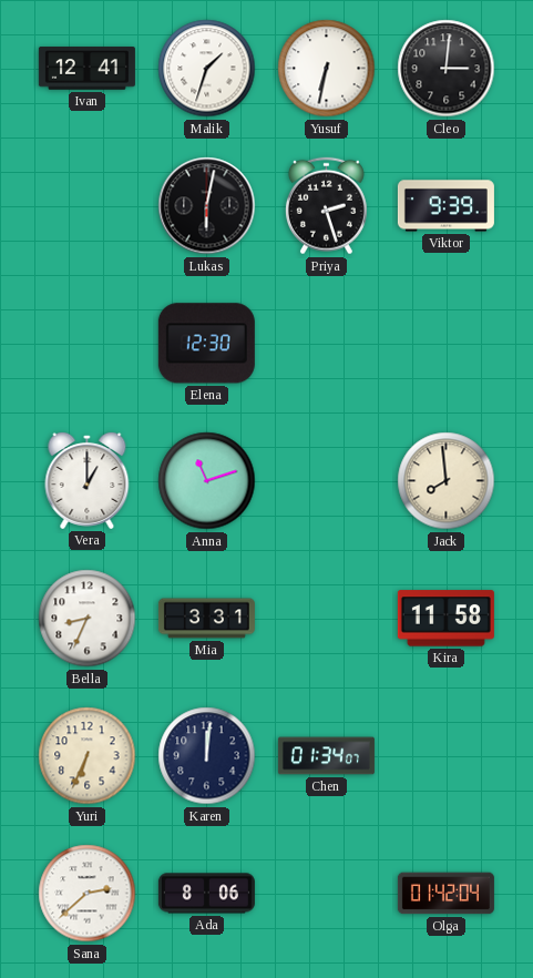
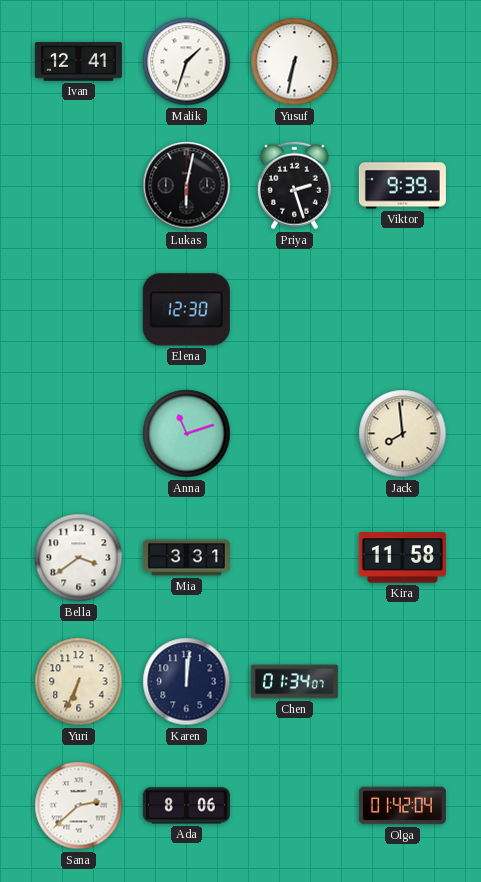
Cleo: 3:01 -> none
Vera: 1:00 -> none
Bella: 8:34 -> 3:39
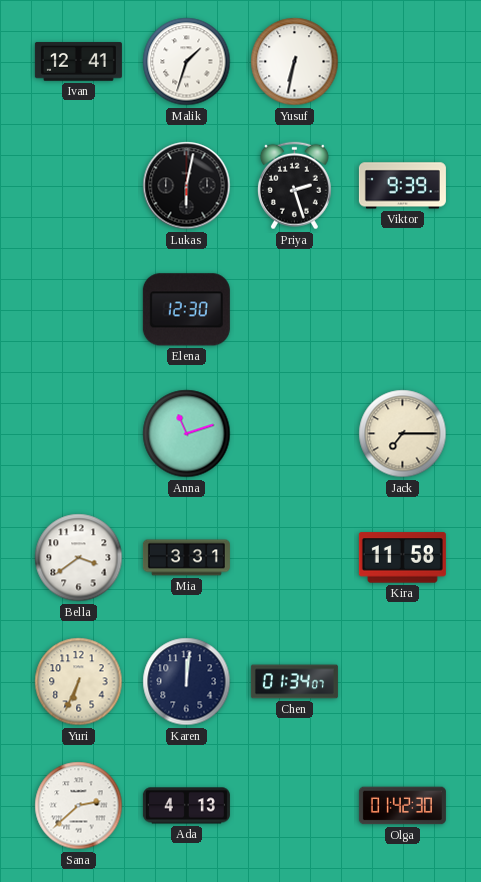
Jack: 7:59 -> 7:15
Ada: 8:06 -> 4:13
Olga: 01:42:04 -> 01:42:30
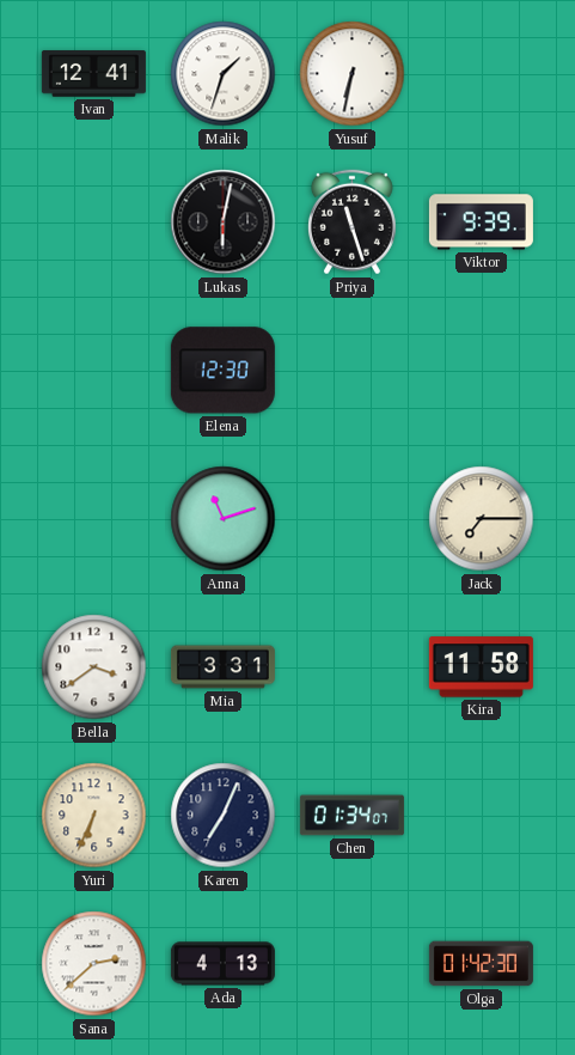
Priya: 2:27 -> 11:27
Karen: 12:01 -> 7:04
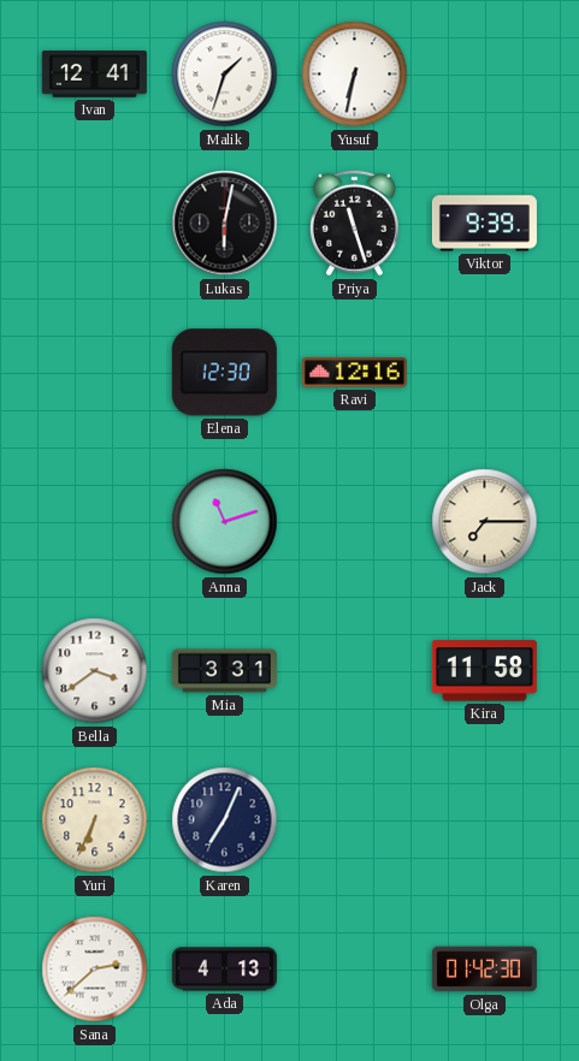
Ravi: none -> 12:16
Chen: 01:34 -> none
